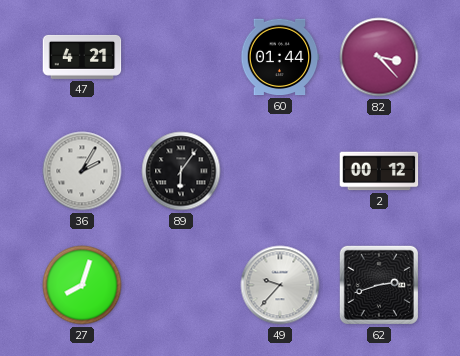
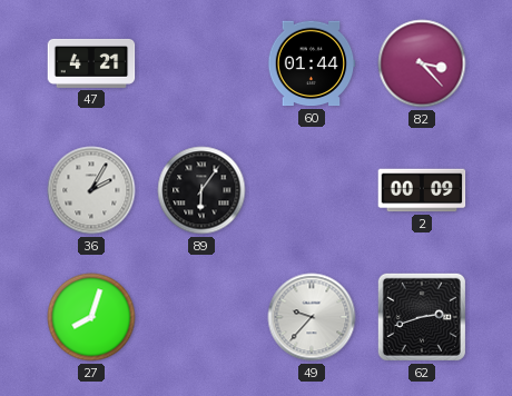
2: 00:12 -> 00:09
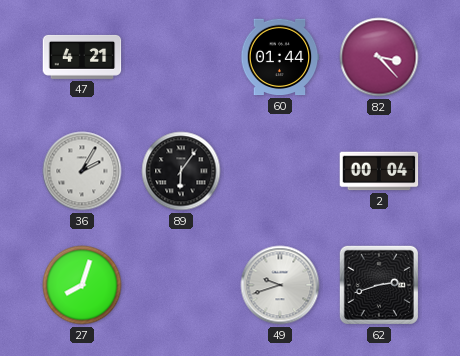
2: 00:09 -> 00:04
49: 9:37 -> 9:42
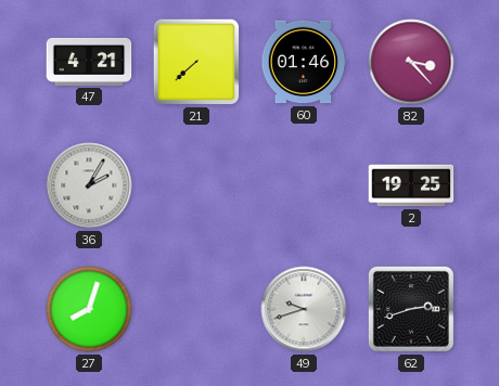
21: none -> 7:38
60: 01:44 -> 01:46
89: 6:06 -> none
2: 00:04 -> 19:25
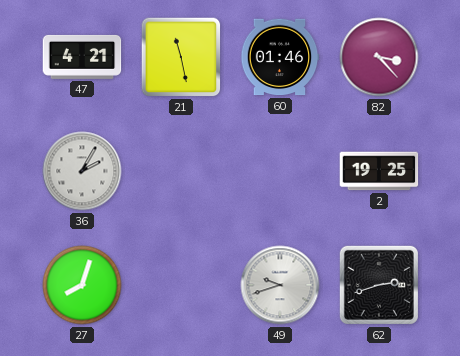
21: 7:38 -> 11:28
